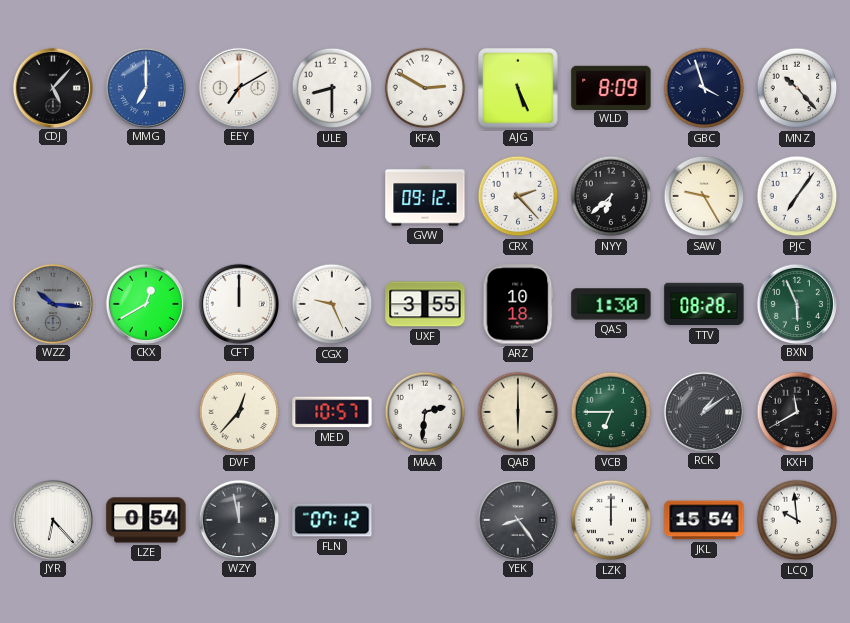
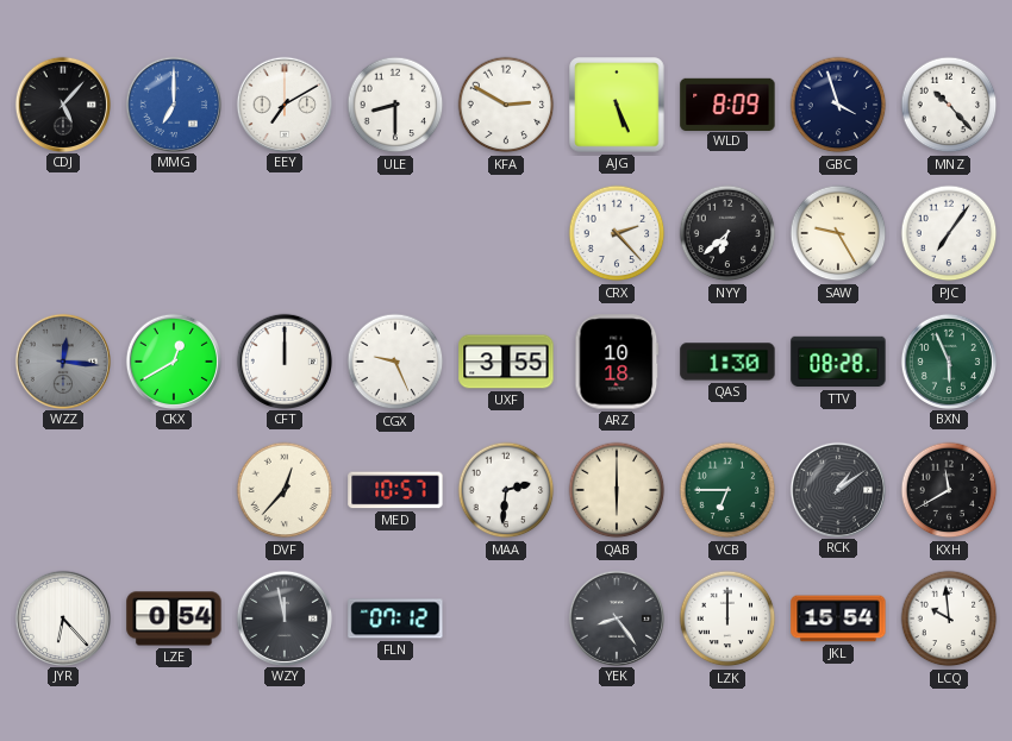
GVW: 09:12 -> none
WZZ: 10:16 -> 12:16
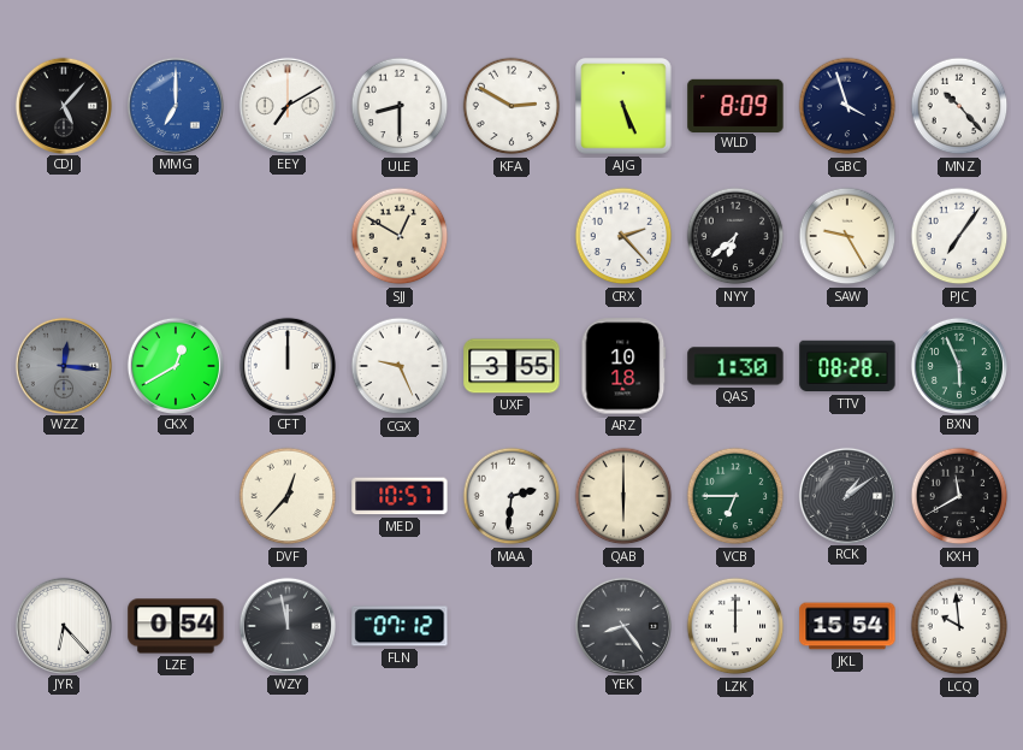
SJJ: none -> 12:50
